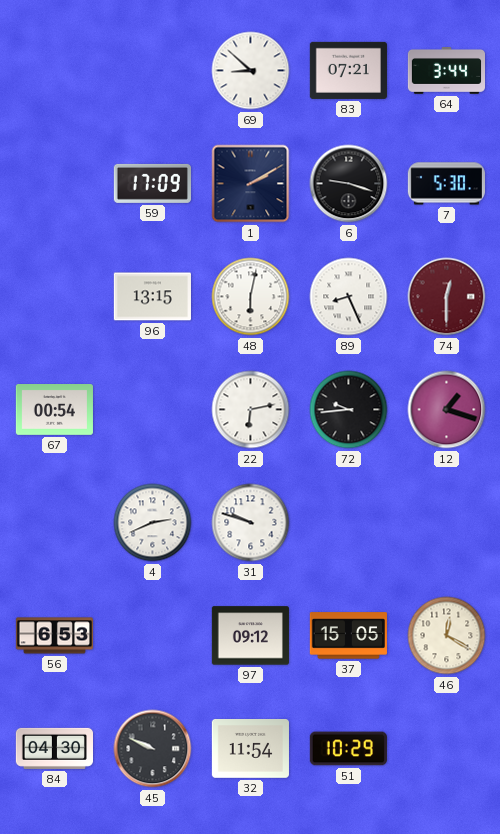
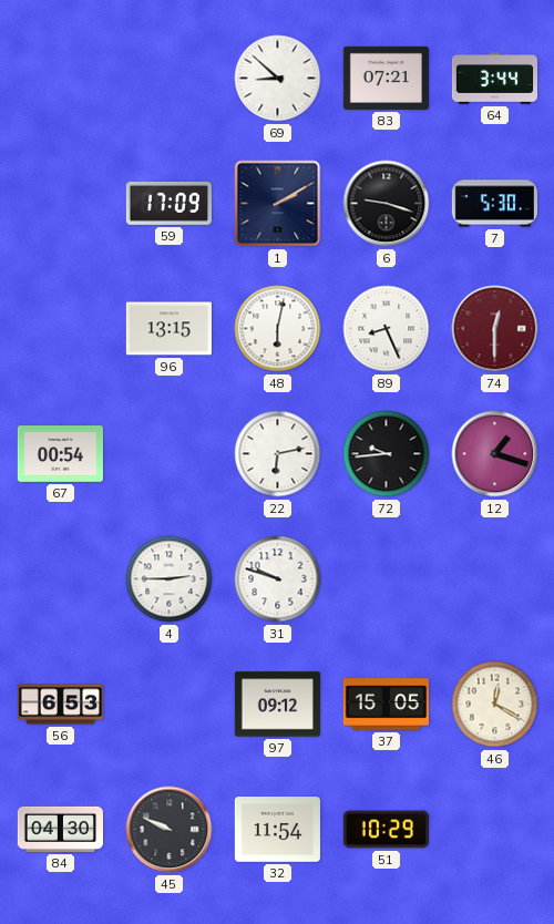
4: 2:41 -> 2:45
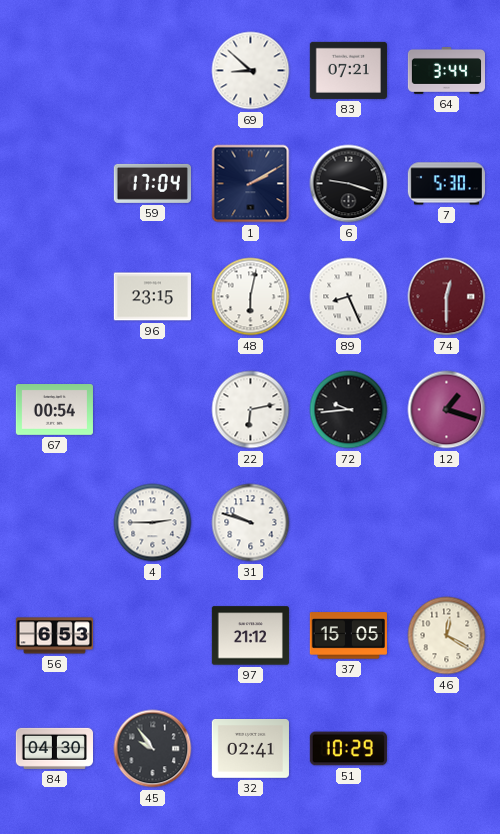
59: 17:09 -> 17:04
96: 13:15 -> 23:15
97: 09:12 -> 21:12
45: 9:49 -> 9:54
32: 11:54 -> 02:41
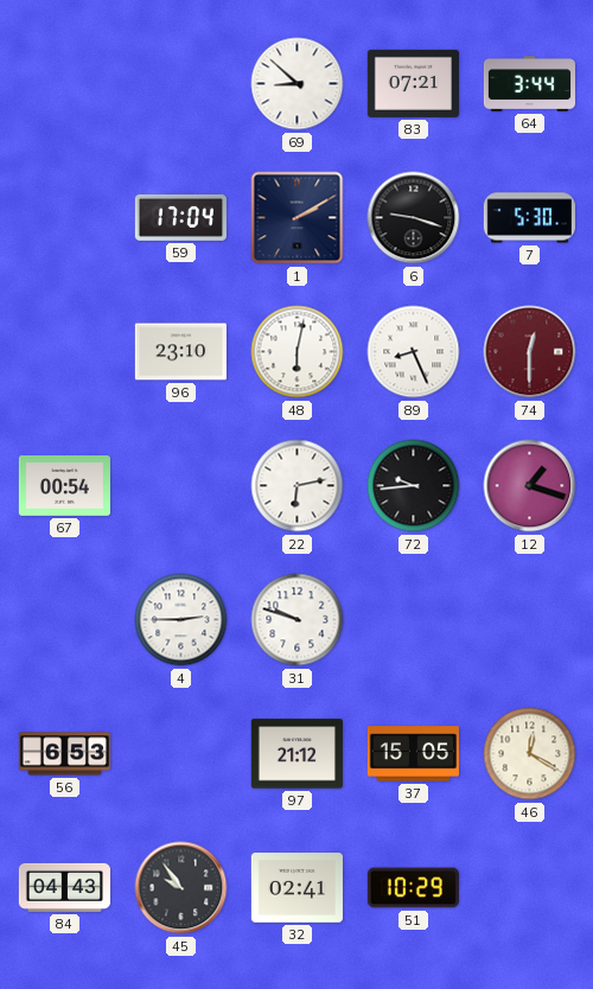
96: 23:15 -> 23:10
84: 04:30 -> 04:43
